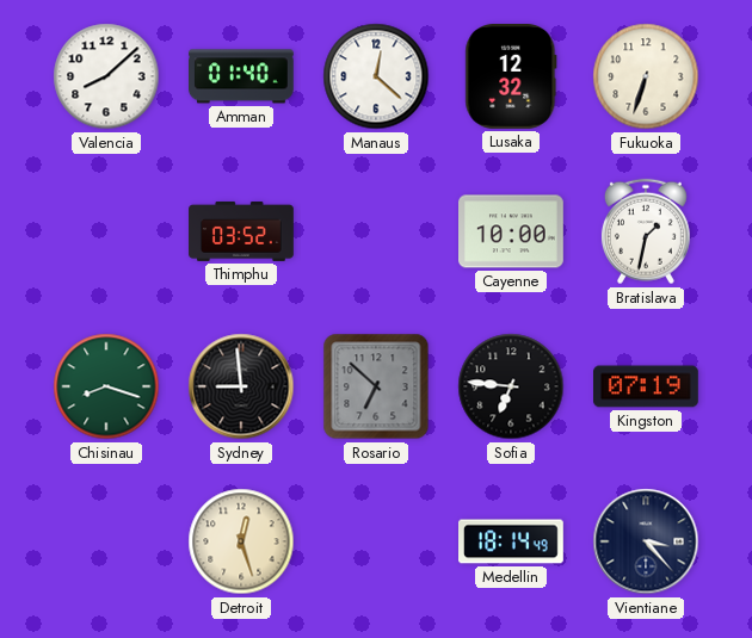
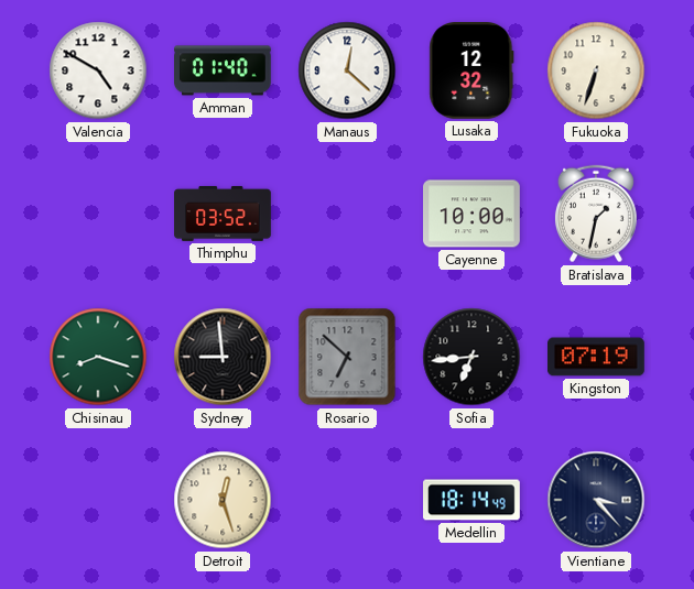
Valencia: 8:08 -> 4:50
Sofia: 6:46 -> 6:44
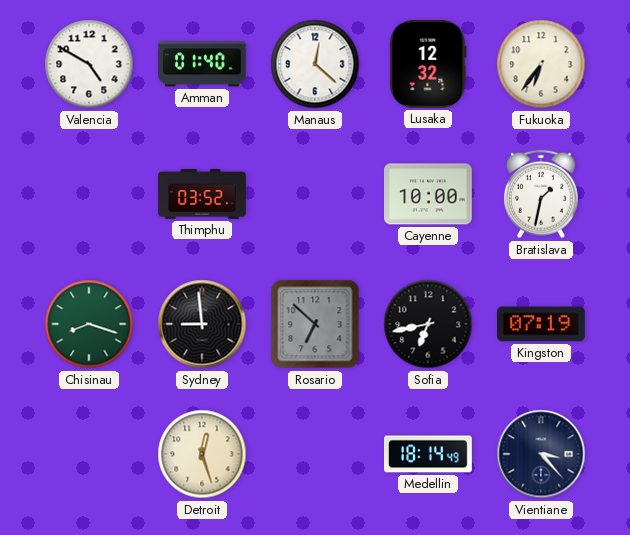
Fukuoka: 6:33 -> 6:36
Sofia: 6:44 -> 6:43
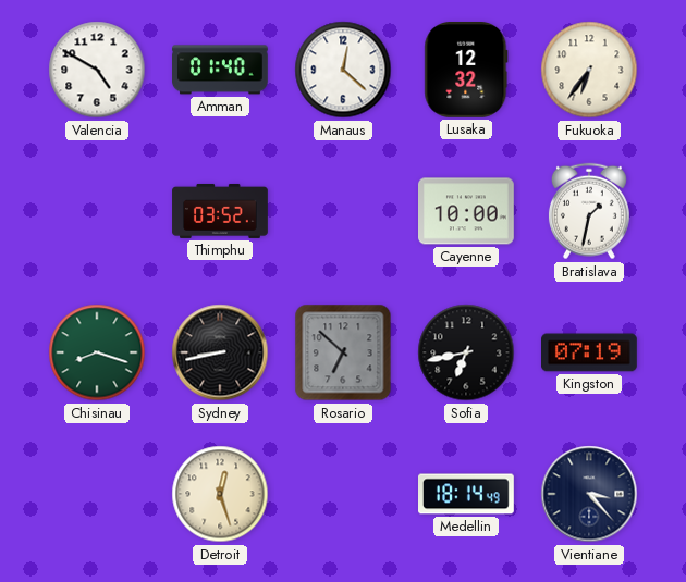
Sydney: 8:59 -> 8:43
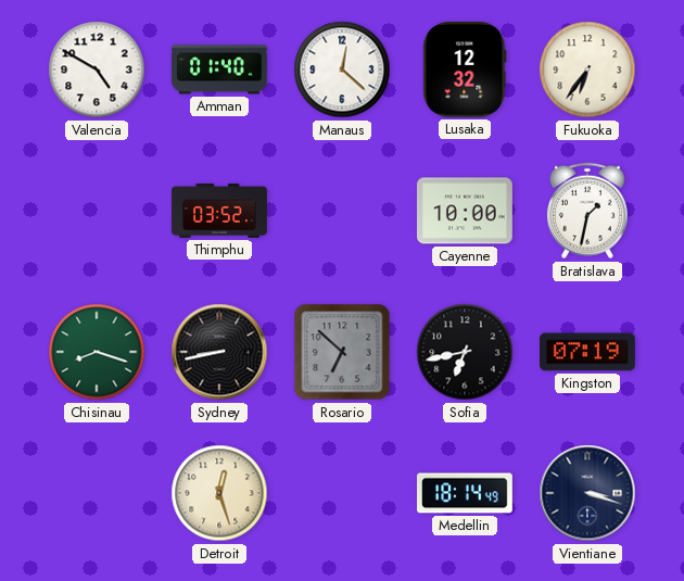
Vientiane: 3:23 -> 3:18
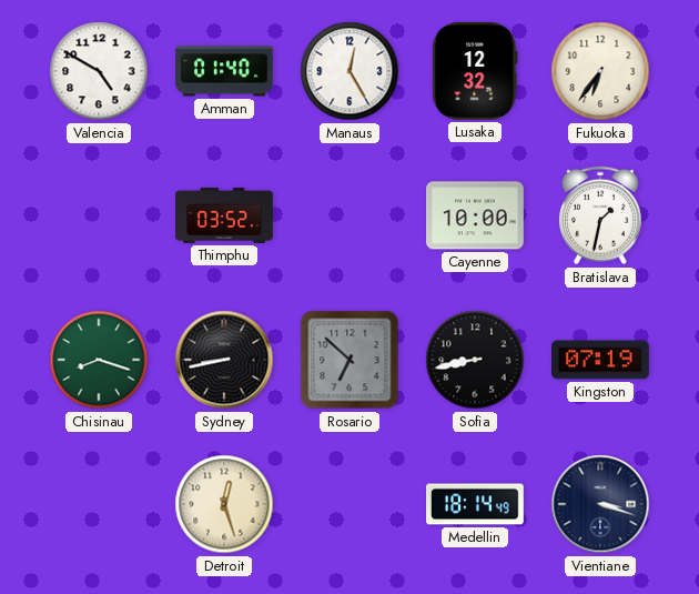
Manaus: 12:22 -> 12:25
Sofia: 6:43 -> 8:43
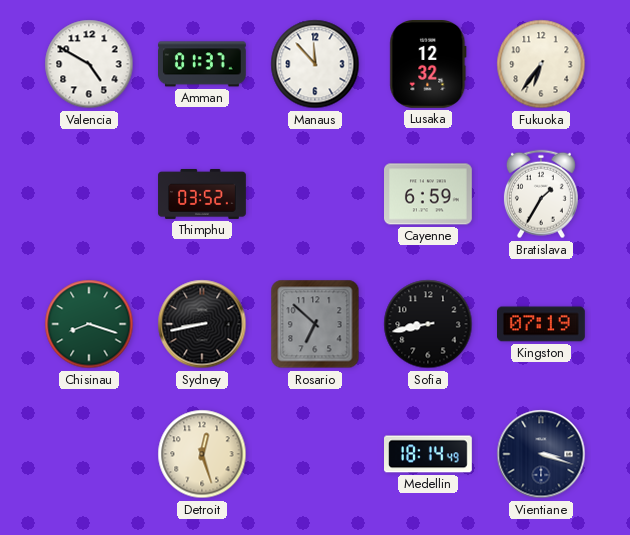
Amman: 01:40 -> 01:37
Manaus: 12:25 -> 11:53
Cayenne: 10:00 -> 6:59
Bratislava: 1:32 -> 1:35
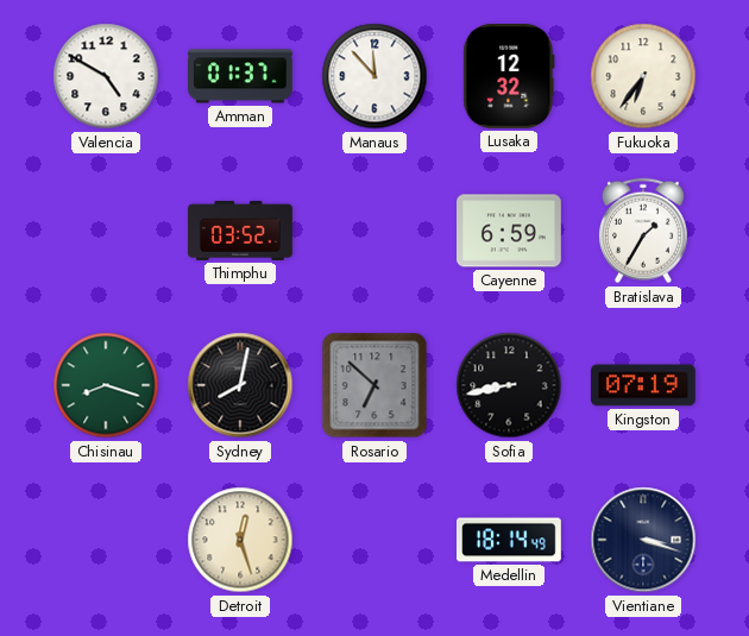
Sydney: 8:43 -> 8:02
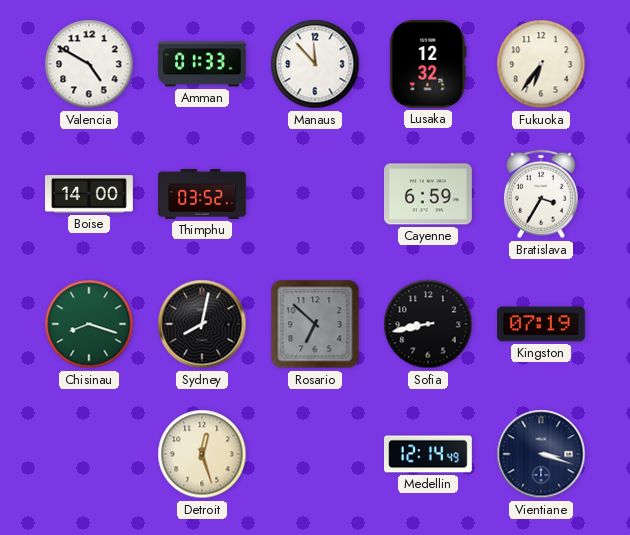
Amman: 01:37 -> 01:33
Boise: none -> 14:00
Bratislava: 1:35 -> 3:35
Medellin: 18:14 -> 12:14
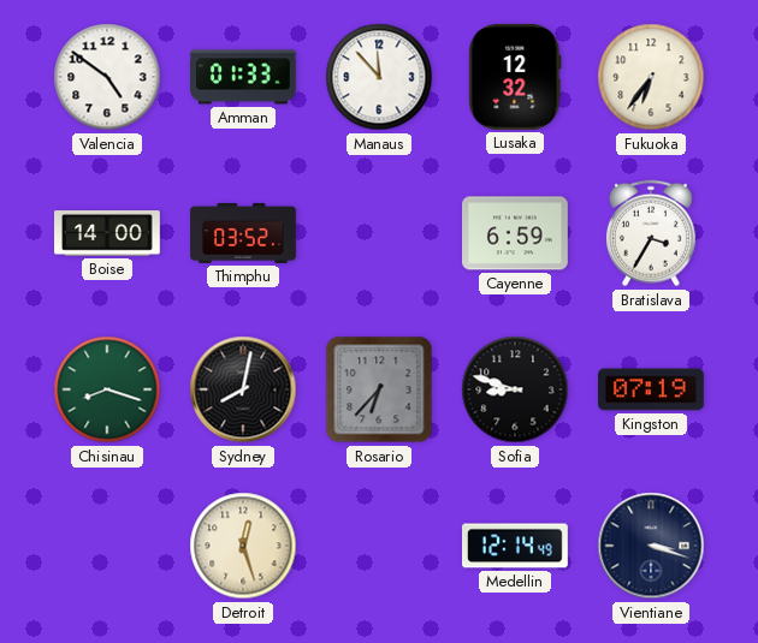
Valencia: 4:50 -> 4:51
Rosario: 6:52 -> 6:37
Sofia: 8:43 -> 8:48
